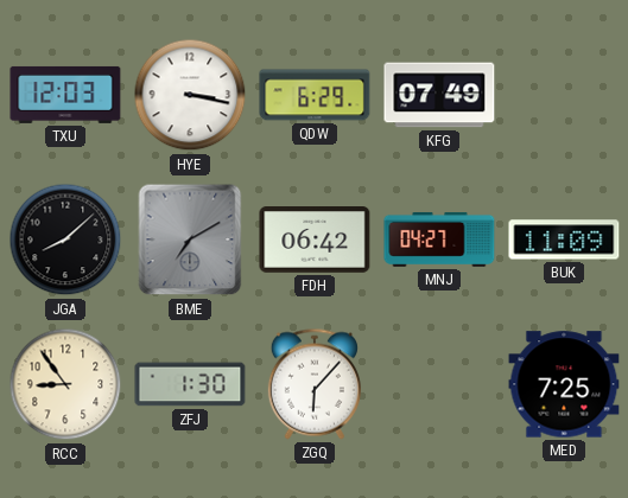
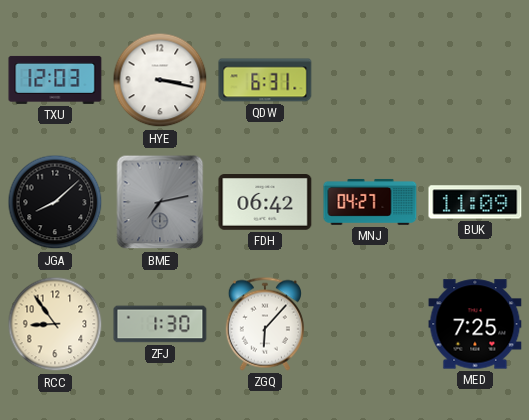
QDW: 6:29 -> 6:31
KFG: 07:49 -> none
BME: 7:10 -> 7:13
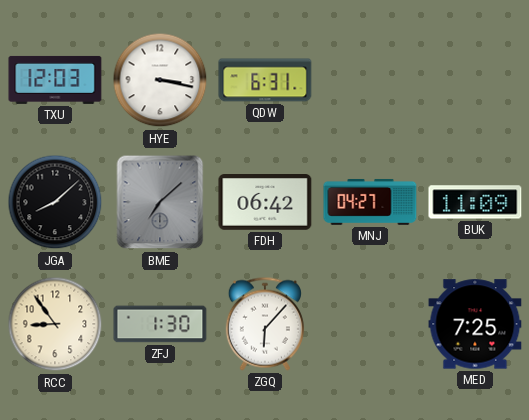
BME: 7:13 -> 7:08
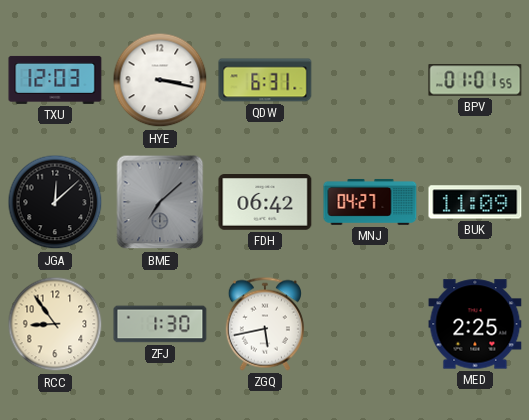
BPV: none -> 01:01
JGA: 8:08 -> 12:08
ZGQ: 6:07 -> 5:43
MED: 7:25 -> 2:25
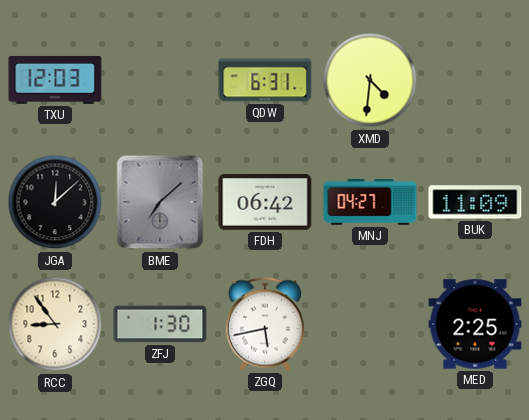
HYE: 3:17 -> none
XMD: none -> 4:31
BPV: 01:01 -> none
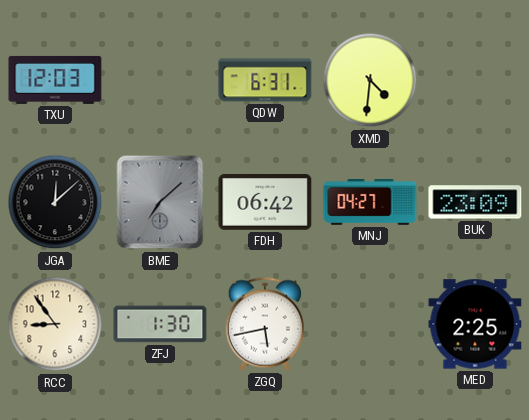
BUK: 11:09 -> 23:09
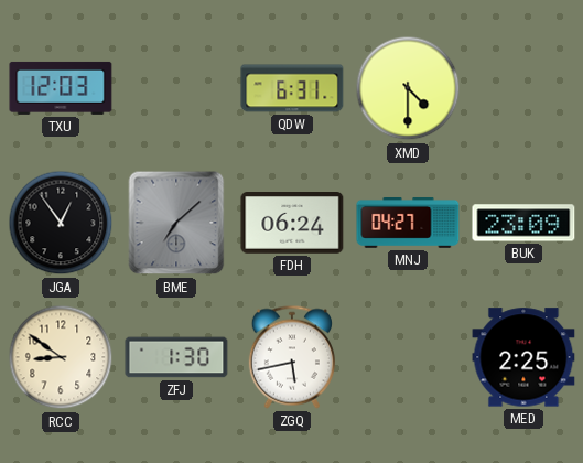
XMD: 4:31 -> 4:30
JGA: 12:08 -> 12:54
FDH: 06:42 -> 06:24
RCC: 8:54 -> 8:51
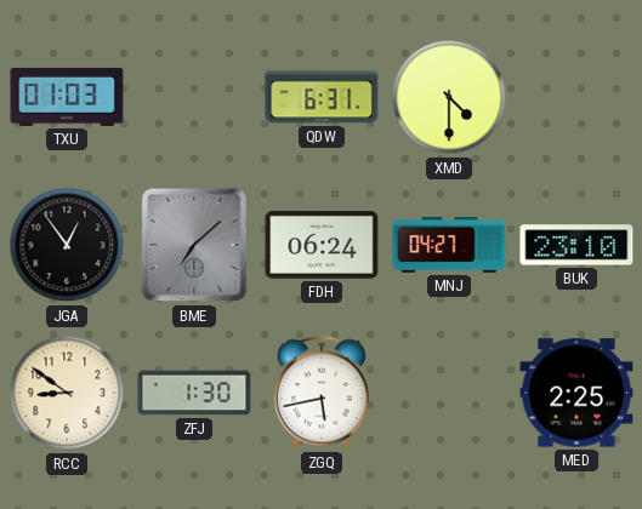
TXU: 12:03 -> 01:03
BUK: 23:09 -> 23:10
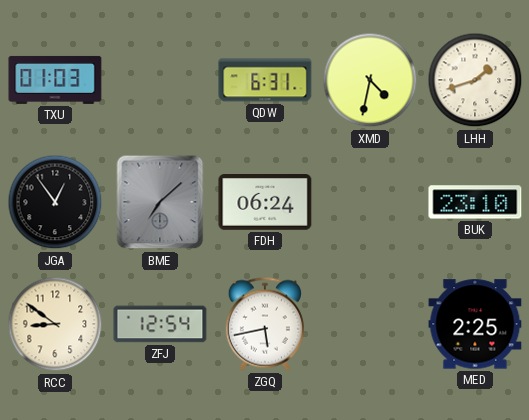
XMD: 4:30 -> 4:32
LHH: none -> 1:42
MNJ: 04:27 -> none
ZFJ: 1:30 -> 12:54
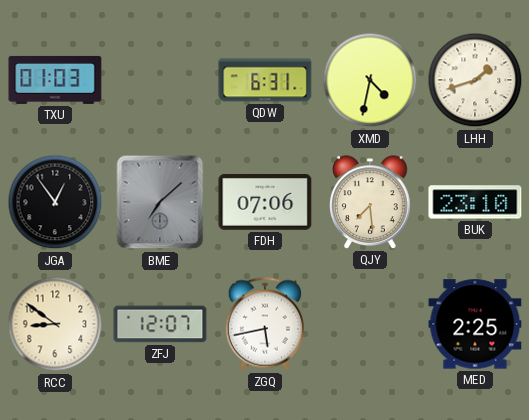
FDH: 06:24 -> 07:06
QJY: none -> 7:29
ZFJ: 12:54 -> 12:07
